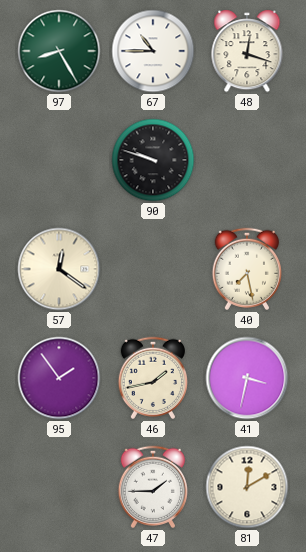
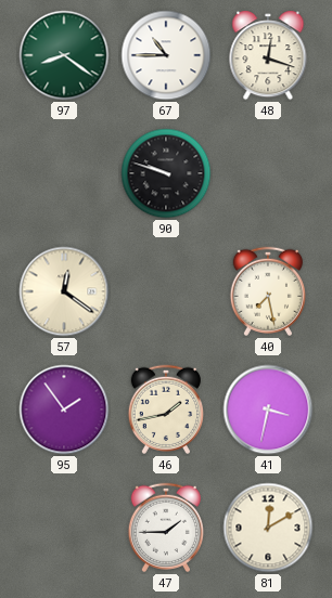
97: 8:25 -> 8:21
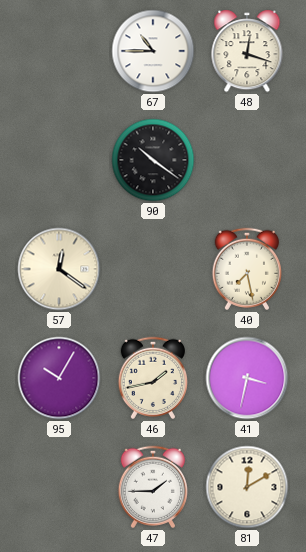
97: 8:21 -> none
90: 9:48 -> 10:21
95: 1:54 -> 10:05
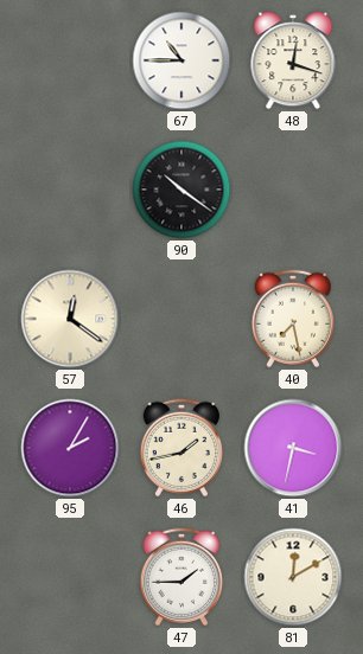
95: 10:05 -> 2:05
